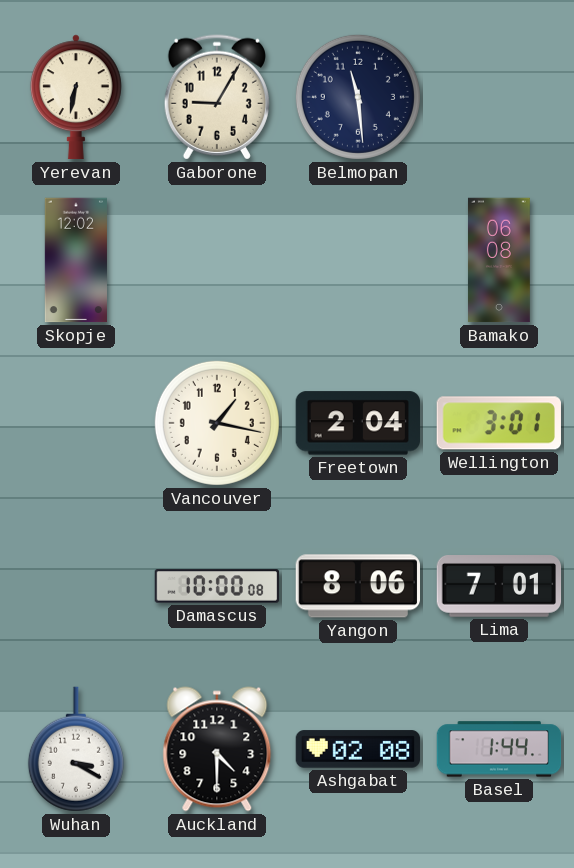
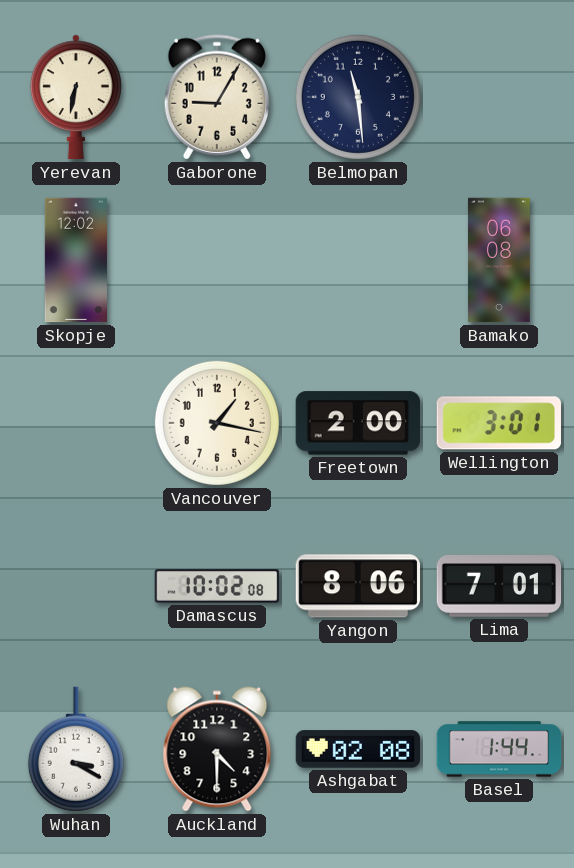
Freetown: 2:04 -> 2:00
Damascus: 10:00 -> 10:02
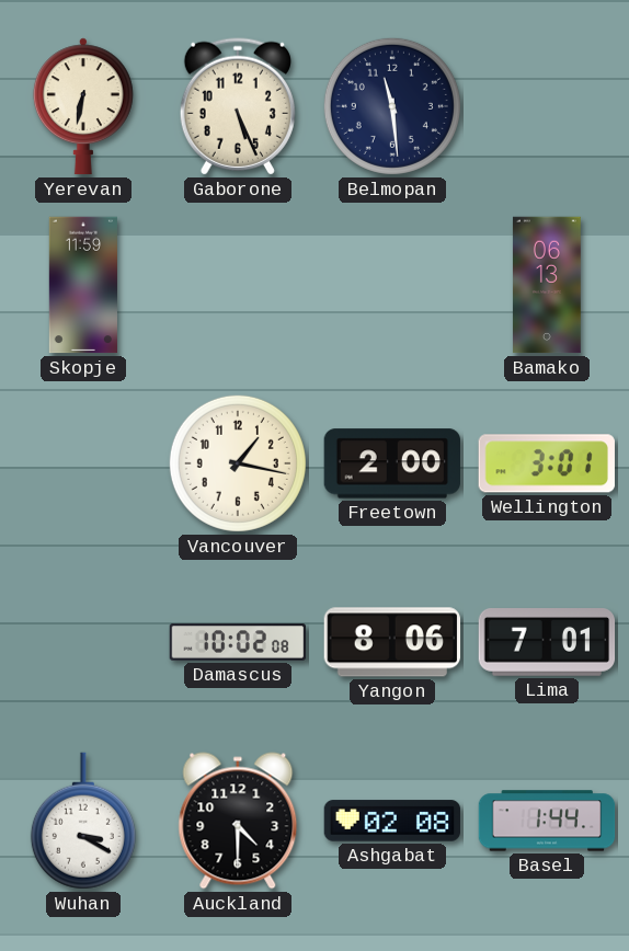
Gaborone: 9:05 -> 5:26
Skopje: 12:02 -> 11:59
Bamako: 06:08 -> 06:13
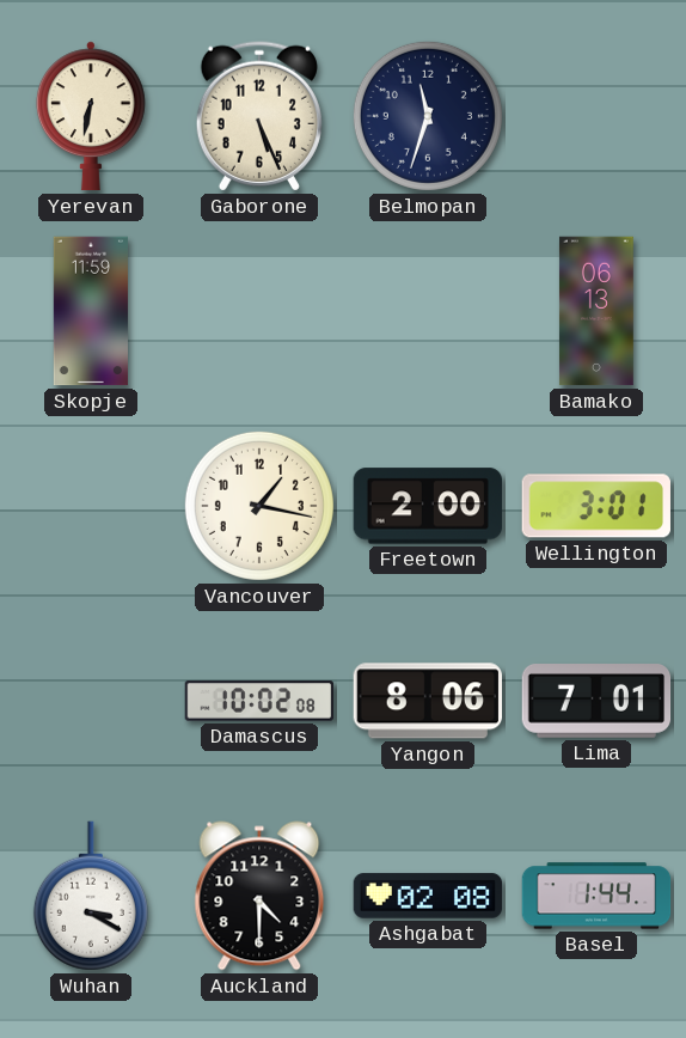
Belmopan: 11:29 -> 11:33
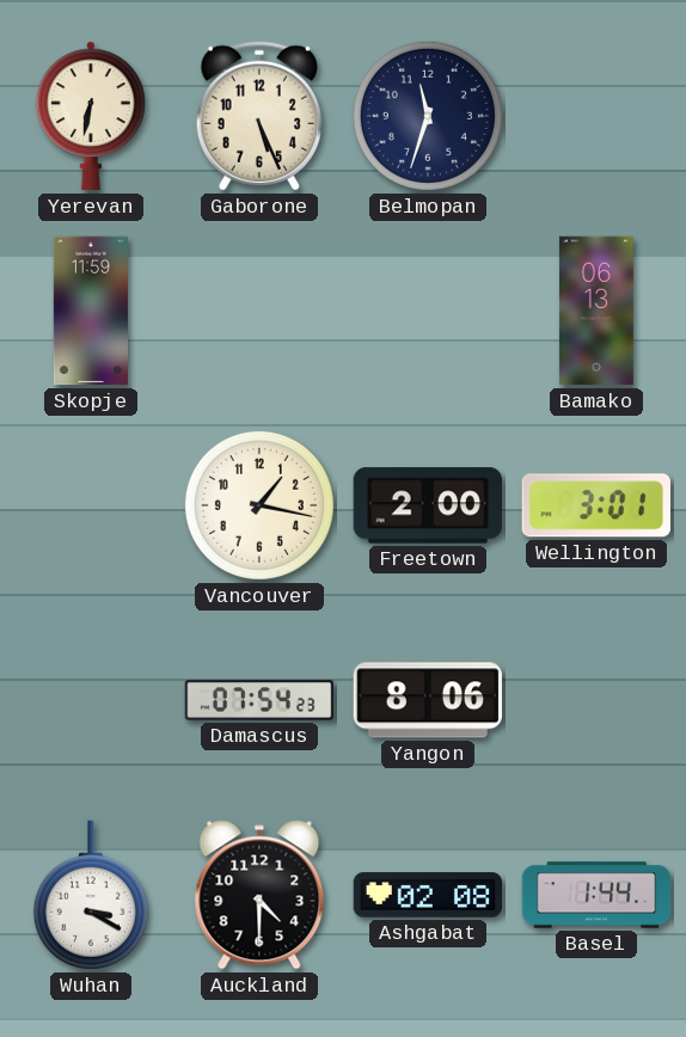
Damascus: 10:02 -> 07:54
Lima: 7:01 -> none
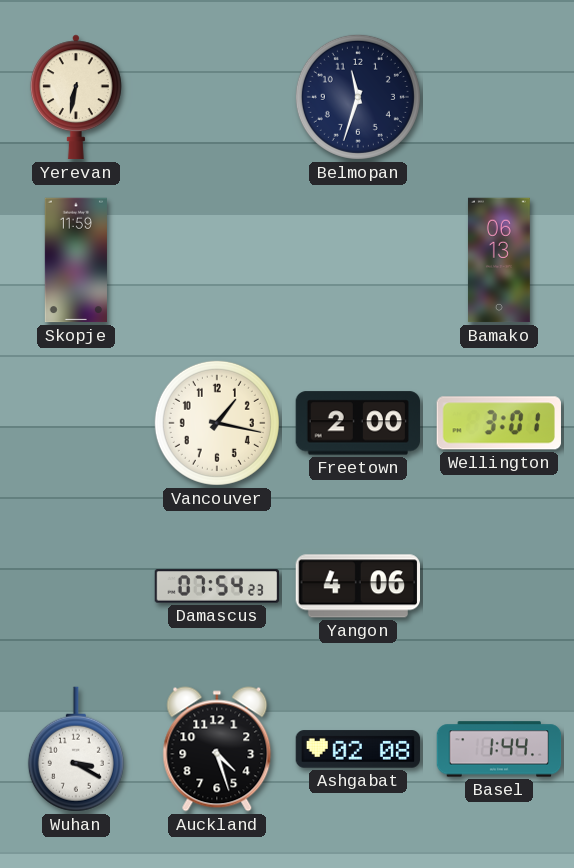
Gaborone: 5:26 -> none
Yangon: 8:06 -> 4:06
Auckland: 4:30 -> 4:27
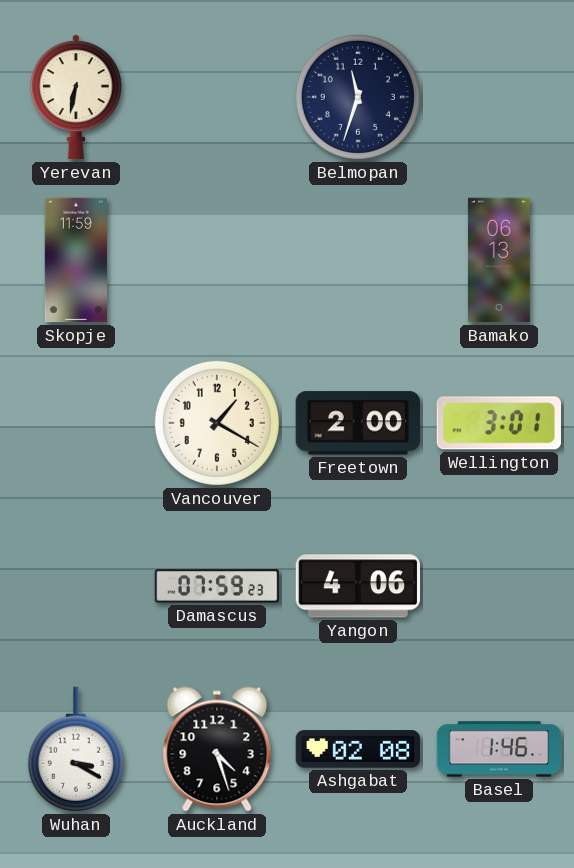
Vancouver: 1:17 -> 1:20
Damascus: 07:54 -> 07:59
Basel: 1:44 -> 1:46
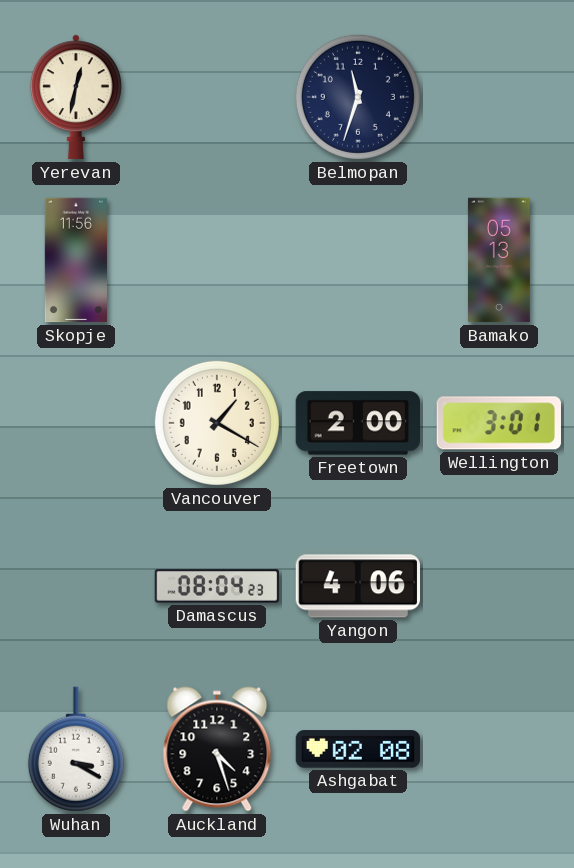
Yerevan: 6:32 -> 12:32
Skopje: 11:59 -> 11:56
Bamako: 06:13 -> 05:13
Damascus: 07:59 -> 08:04
Basel: 1:46 -> none
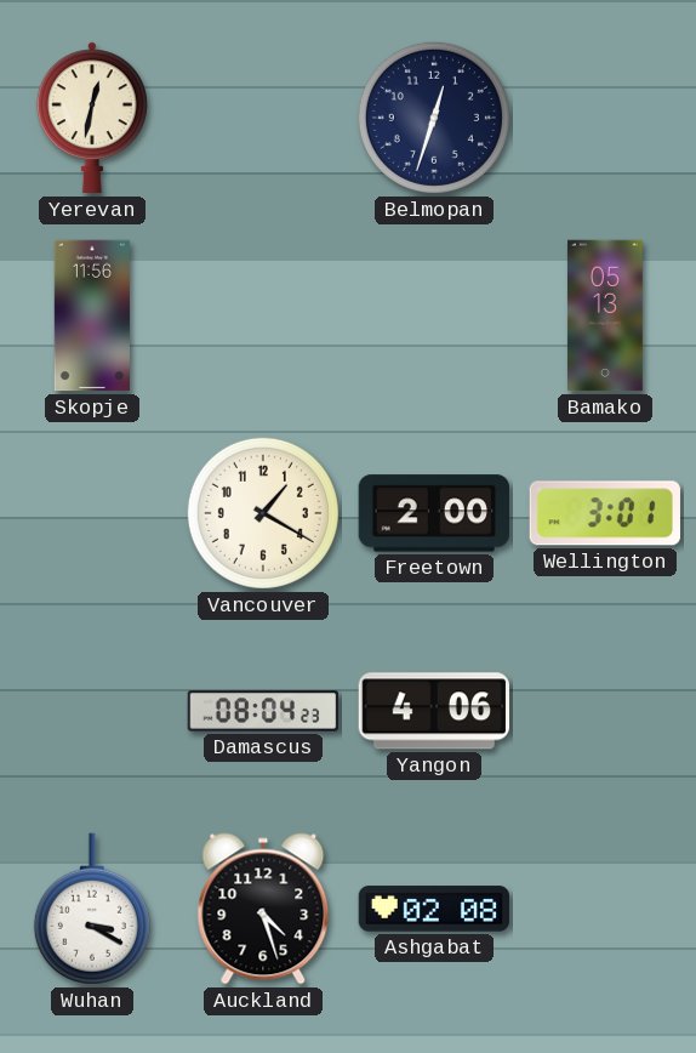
Belmopan: 11:33 -> 12:33
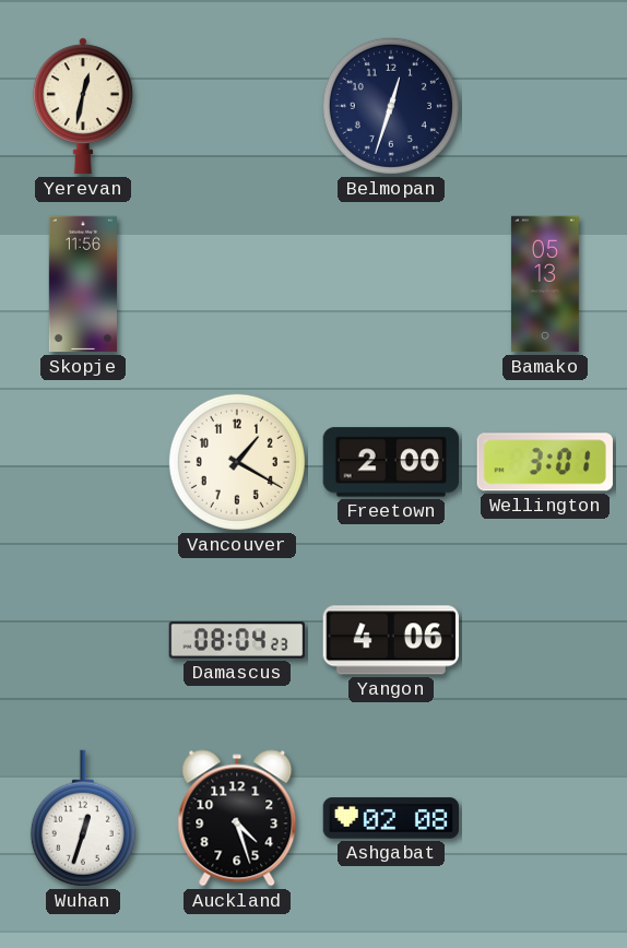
Wuhan: 3:20 -> 12:33
